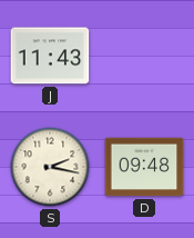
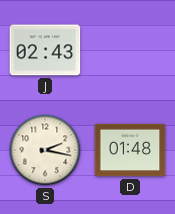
J: 11:43 -> 02:43
D: 09:48 -> 01:48
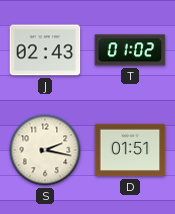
T: none -> 01:02
D: 01:48 -> 01:51
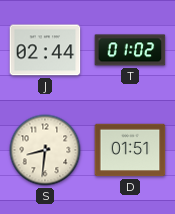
J: 02:43 -> 02:44
S: 2:17 -> 8:31
